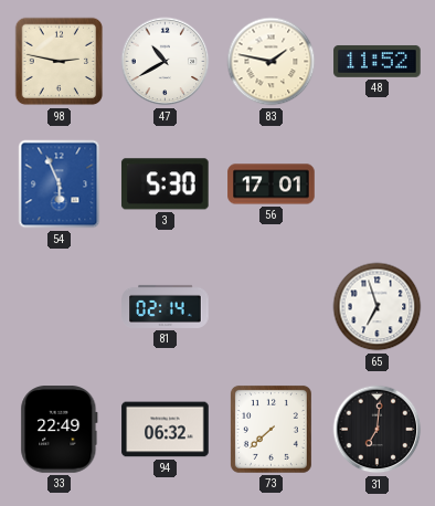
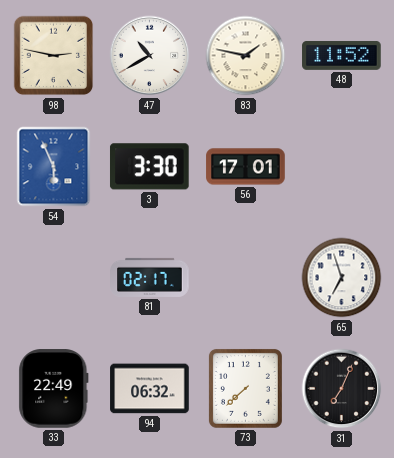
3: 5:30 -> 3:30
81: 02:14 -> 02:17
31: 7:01 -> 7:04
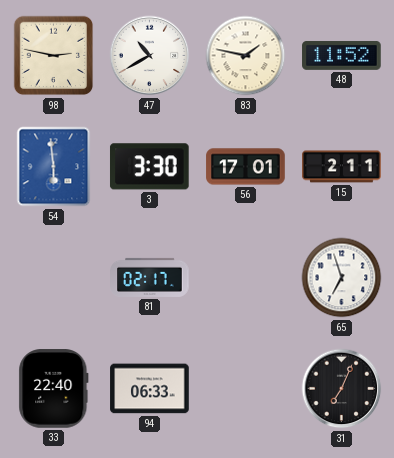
54: 5:56 -> 5:59
15: none -> 2:11
33: 22:49 -> 22:40
94: 06:32 -> 06:33
73: 7:38 -> none
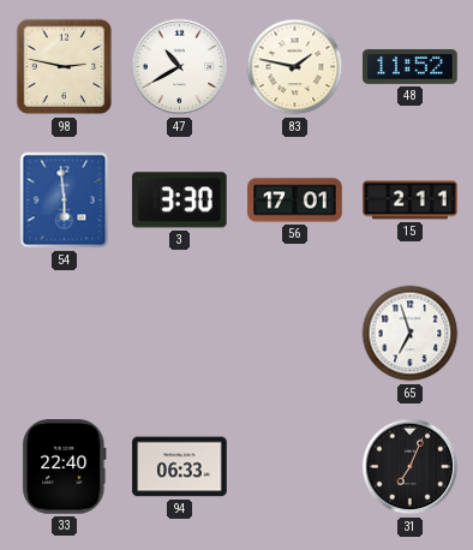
81: 02:17 -> none
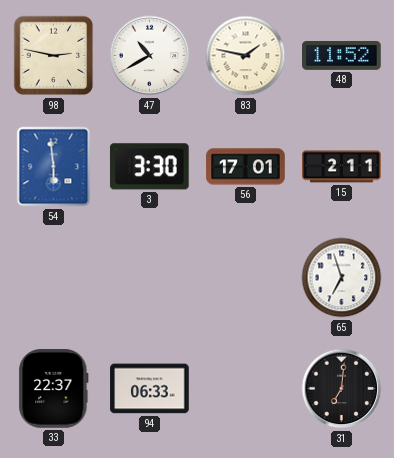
33: 22:40 -> 22:37
31: 7:04 -> 7:01
